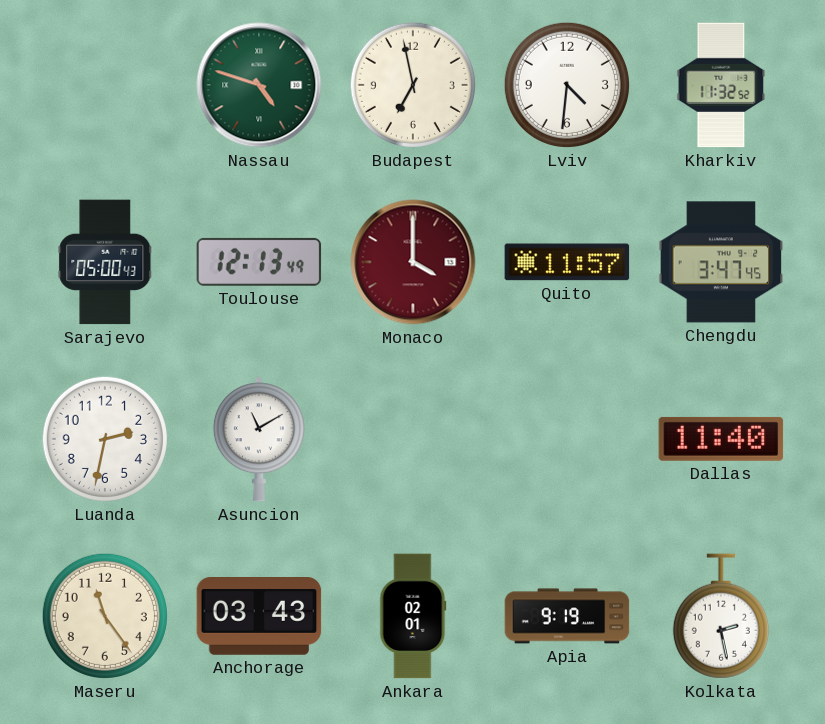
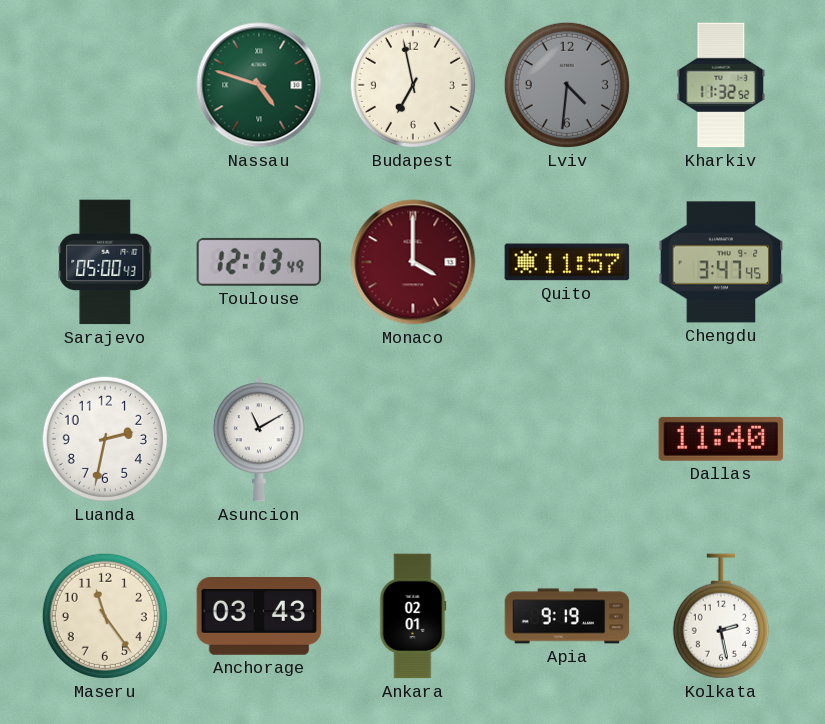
Lviv dial: white -> grey
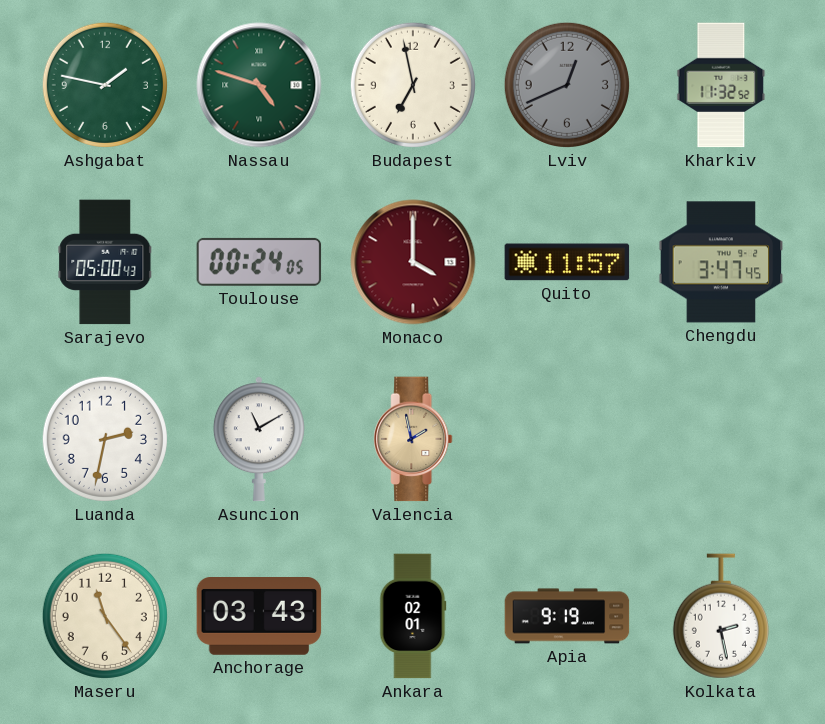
Ashgabat: none -> 1:47
Lviv: 4:31 -> 12:41
Toulouse: 12:13 -> 00:24
Valencia: none -> 1:58
Dallas: 11:40 -> none
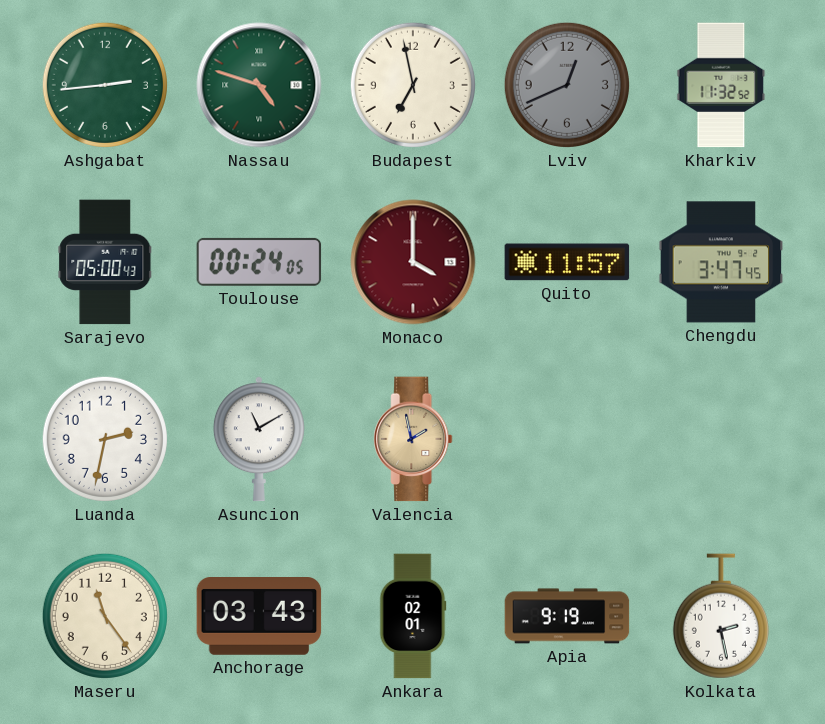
Ashgabat: 1:47 -> 2:44
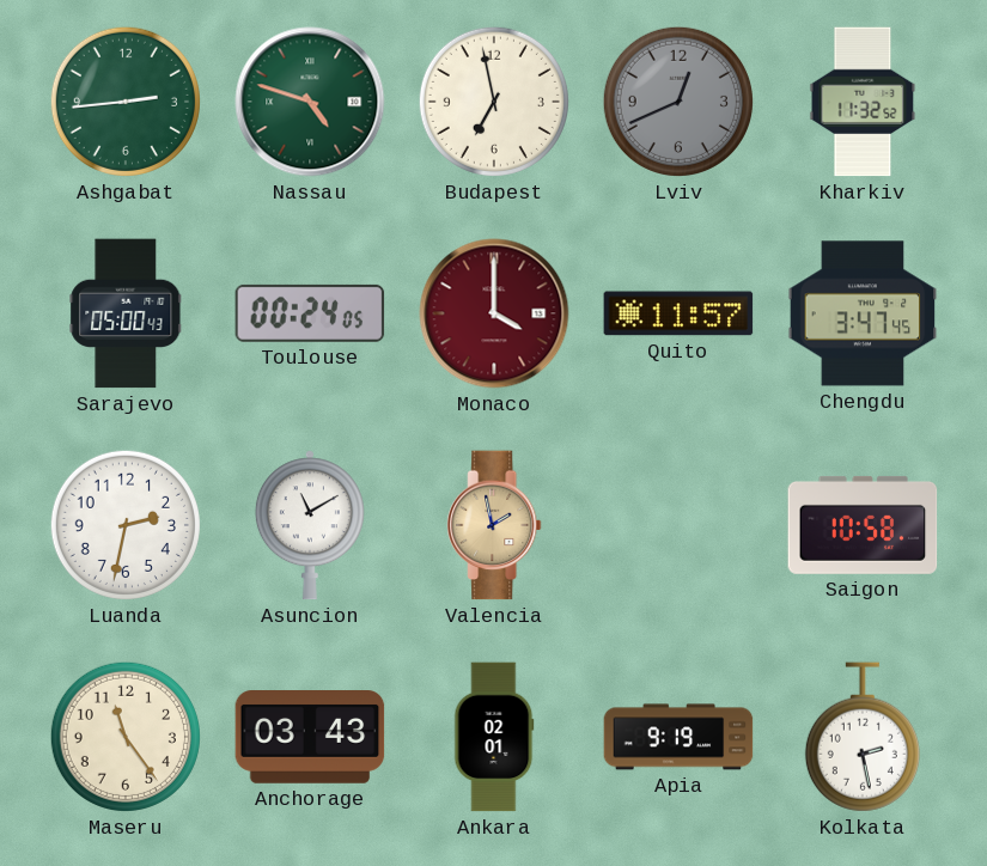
Saigon: none -> 10:58
